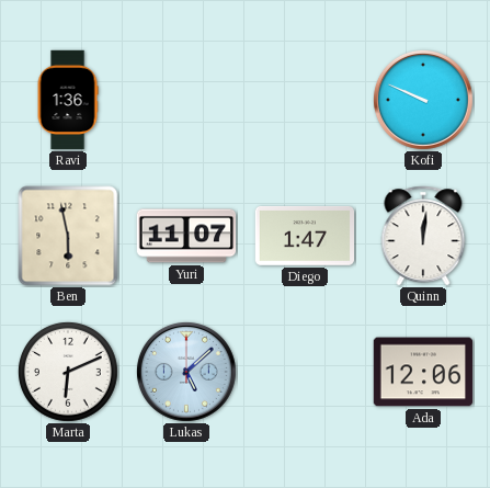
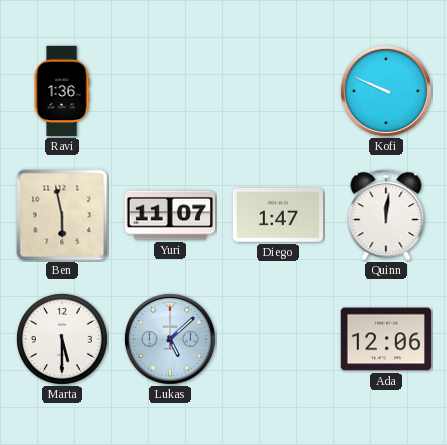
Marta: 6:11 -> 5:30
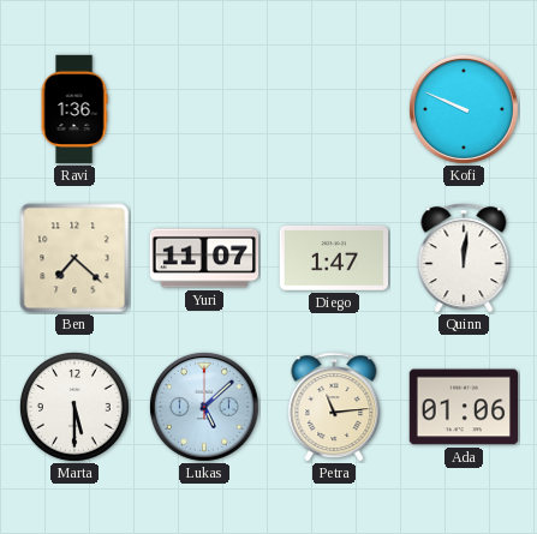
Ben: 5:58 -> 7:22
Petra: none -> 11:14
Ada: 12:06 -> 01:06
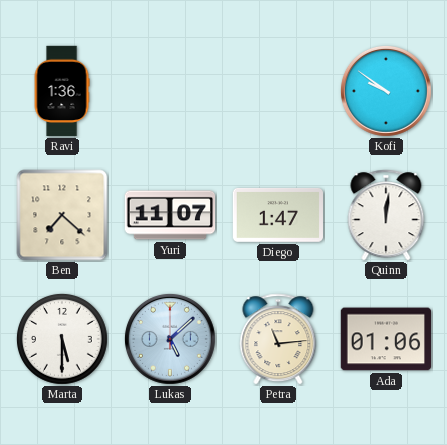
Kofi: 9:49 -> 9:51
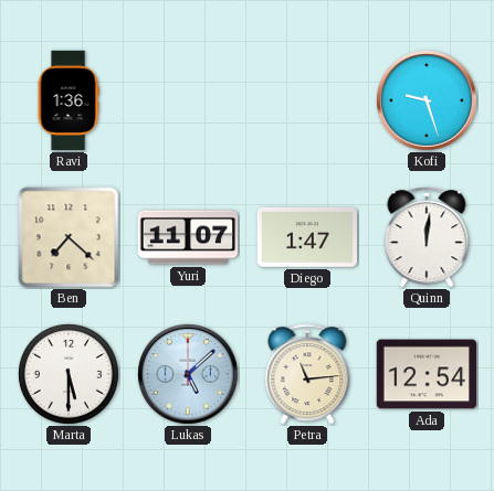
Kofi: 9:51 -> 9:27
Ada: 01:06 -> 12:54
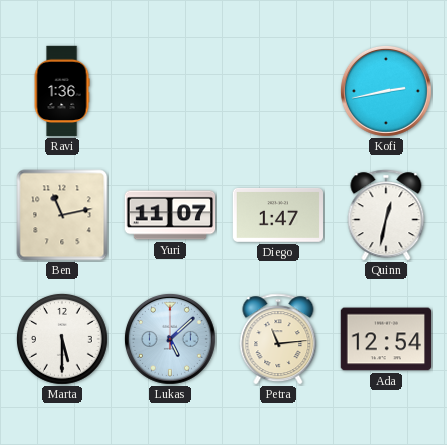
Kofi: 9:27 -> 2:43
Ben: 7:22 -> 11:13
Quinn: 12:01 -> 12:32
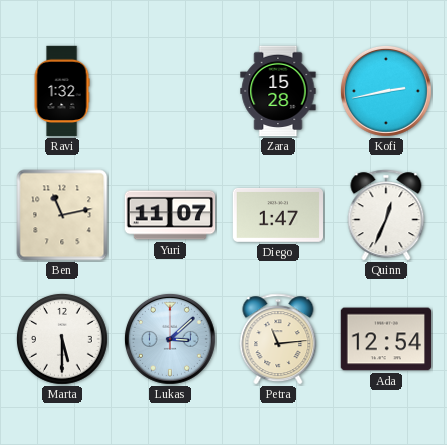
Ravi: 1:36 -> 1:32
Zara: none -> 15:28
Quinn: 12:32 -> 12:34
Lukas: 5:08 -> 3:08
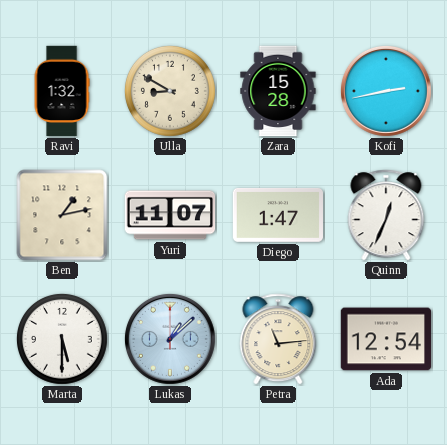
Ulla: none -> 8:50
Ben: 11:13 -> 1:13
Lukas: 3:08 -> 1:08
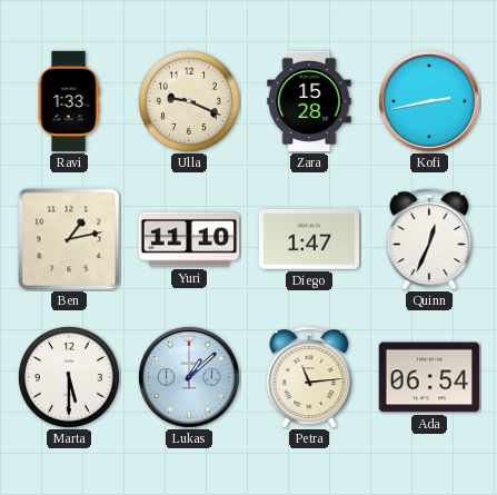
Ravi: 1:32 -> 1:33
Ulla: 8:50 -> 9:19
Yuri: 11:07 -> 11:10
Ada: 12:54 -> 06:54
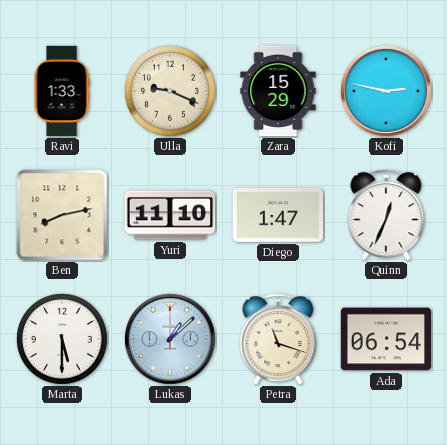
Zara: 15:28 -> 15:29
Kofi: 2:43 -> 2:47
Ben: 1:13 -> 8:13
Petra: 11:14 -> 11:18
